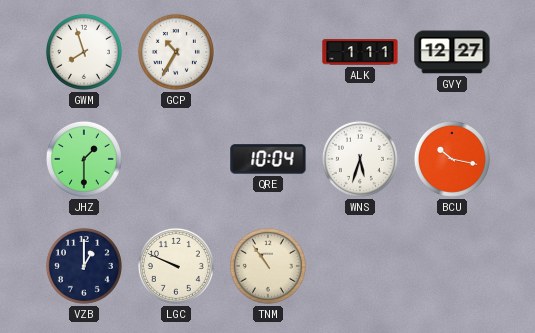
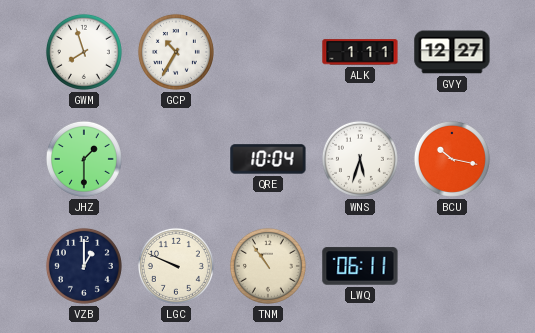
LWQ: none -> 06:11
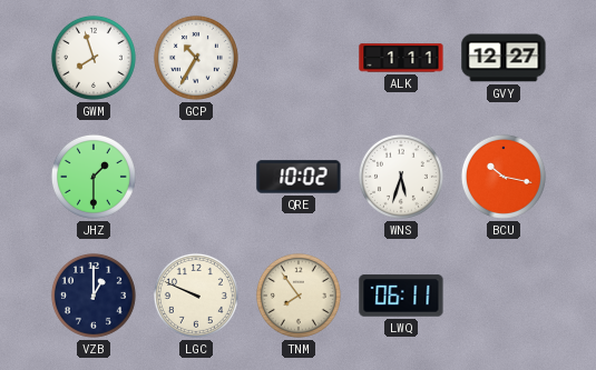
QRE: 10:04 -> 10:02
TNM: 10:54 -> 7:54
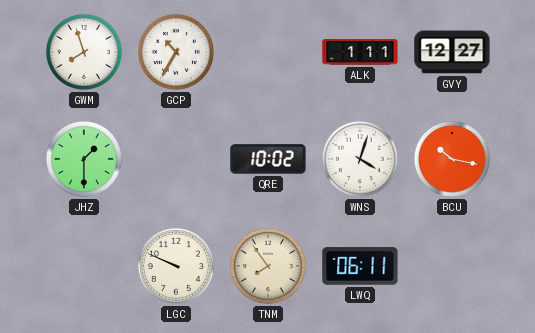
WNS: 5:33 -> 4:03
VZB: 1:00 -> none
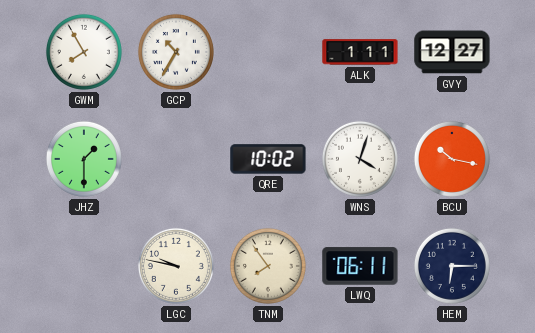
GWM: 7:57 -> 7:55
LGC: 9:49 -> 9:47
HEM: none -> 6:15
